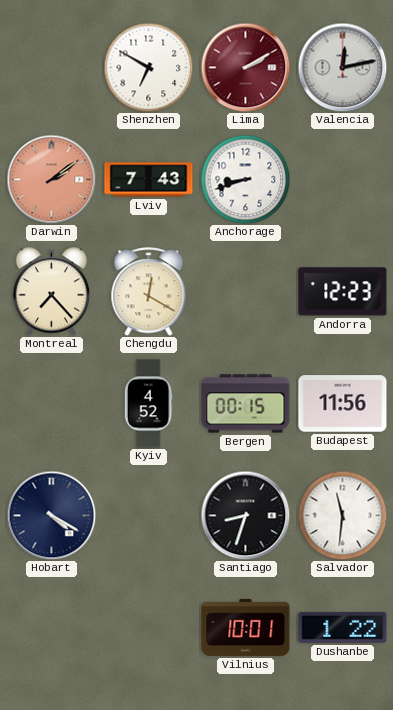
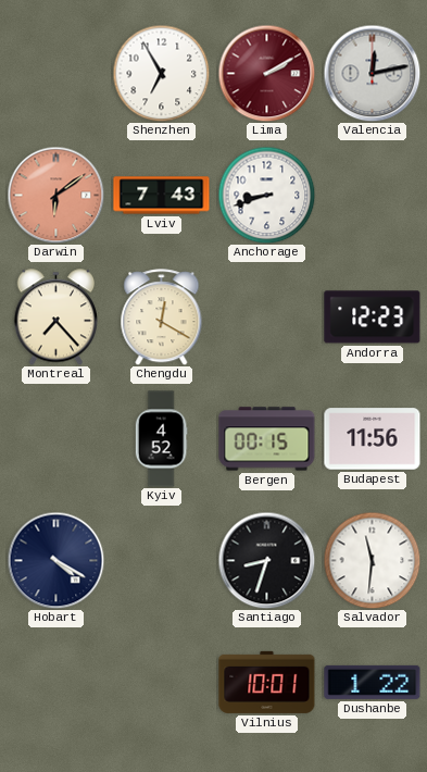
Shenzhen: 6:50 -> 6:55
Darwin: 2:09 -> 6:09
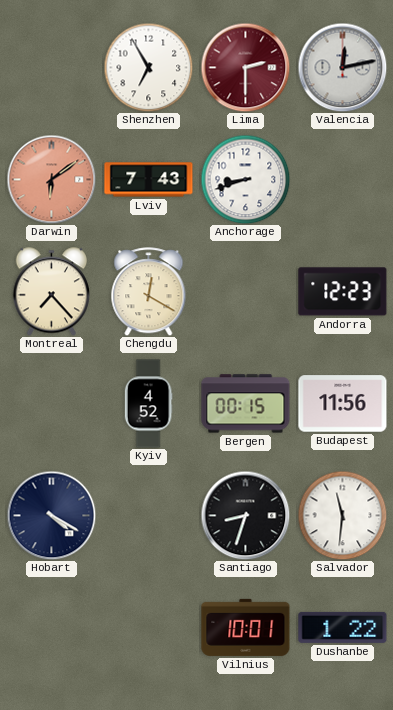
Lima: 2:10 -> 2:30
